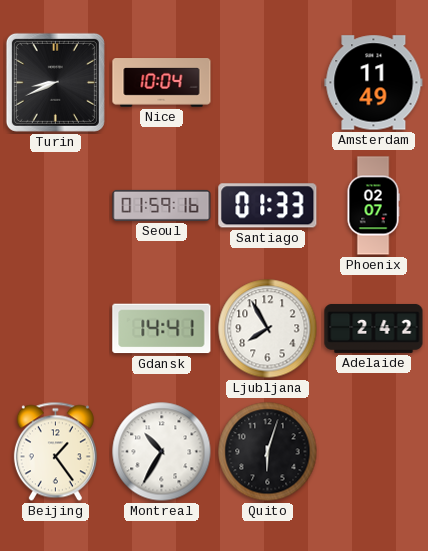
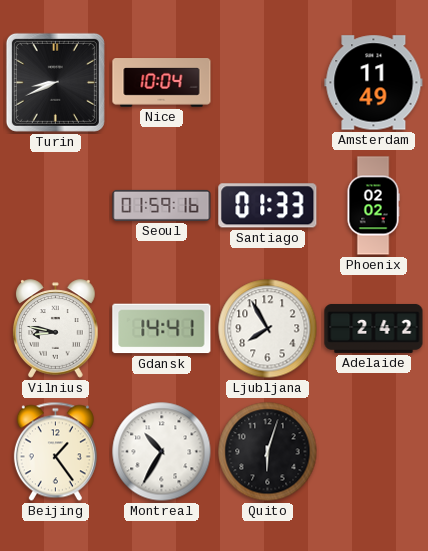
Phoenix: 02:07 -> 02:02
Vilnius: none -> 8:47
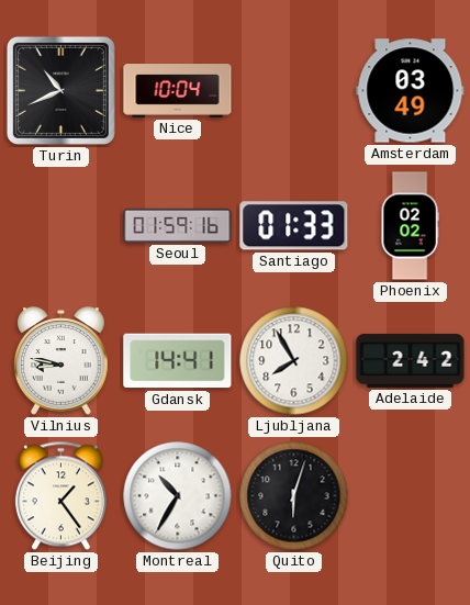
Turin: 8:41 -> 10:41
Amsterdam: 11:49 -> 03:49
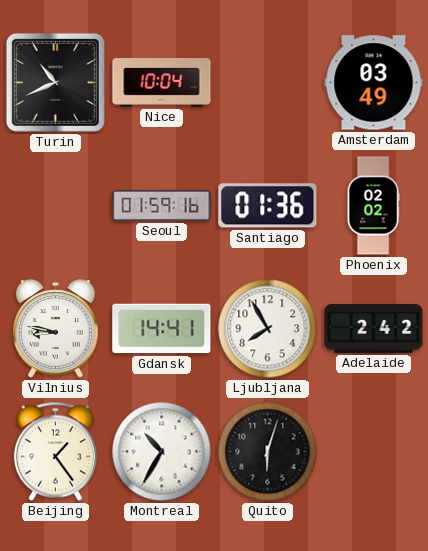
Santiago: 01:33 -> 01:36
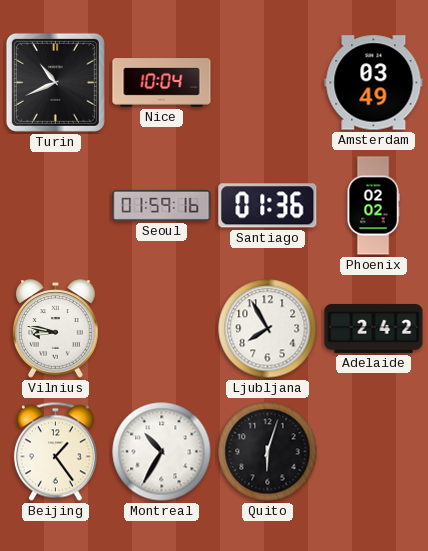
Gdansk: 14:41 -> none
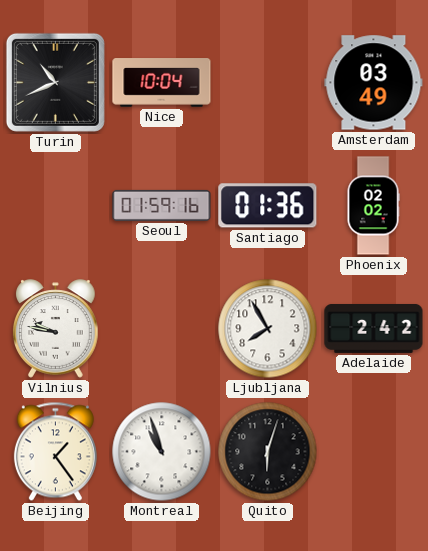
Vilnius: 8:47 -> 9:47
Montreal: 10:35 -> 10:57
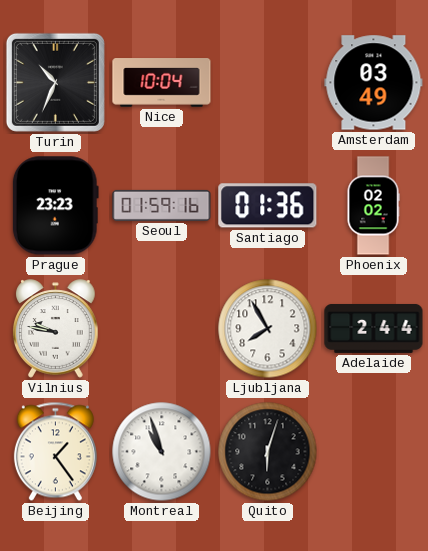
Turin: 10:41 -> 10:34
Prague: none -> 23:23
Adelaide: 2:42 -> 2:44
